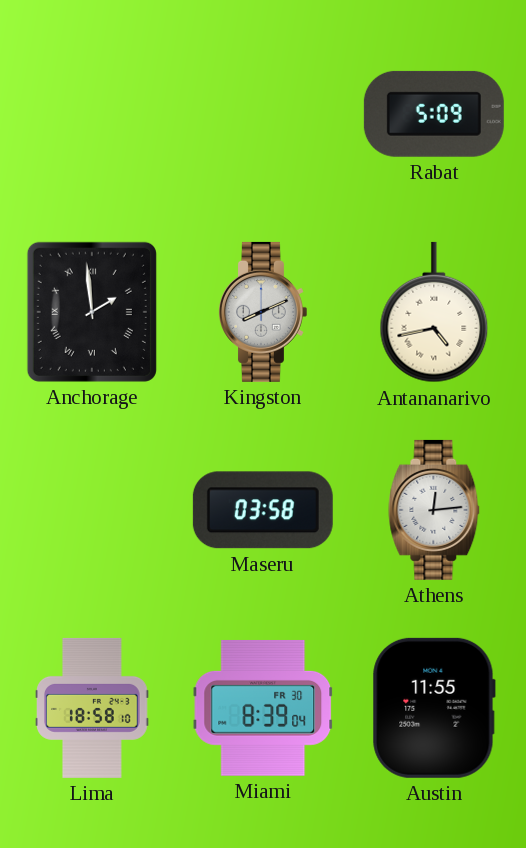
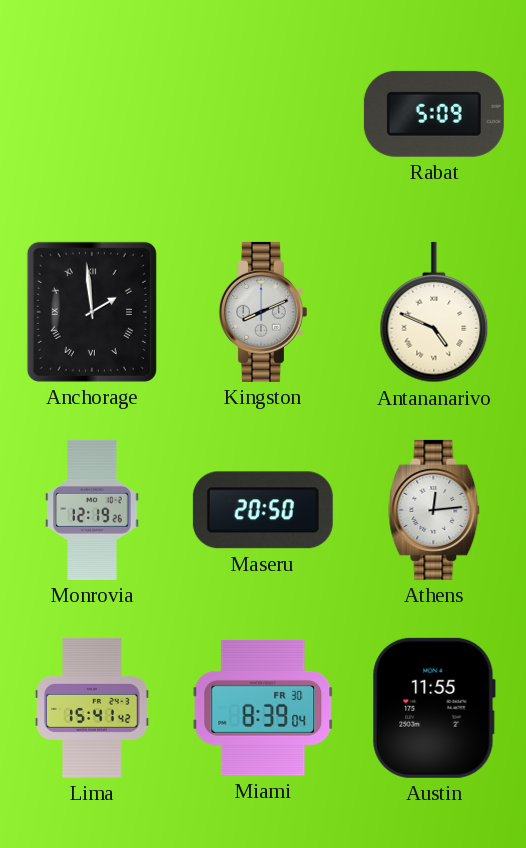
Antananarivo: 4:43 -> 4:49
Monrovia: none -> 12:19
Maseru: 03:58 -> 20:50
Lima: 18:58 -> 15:41
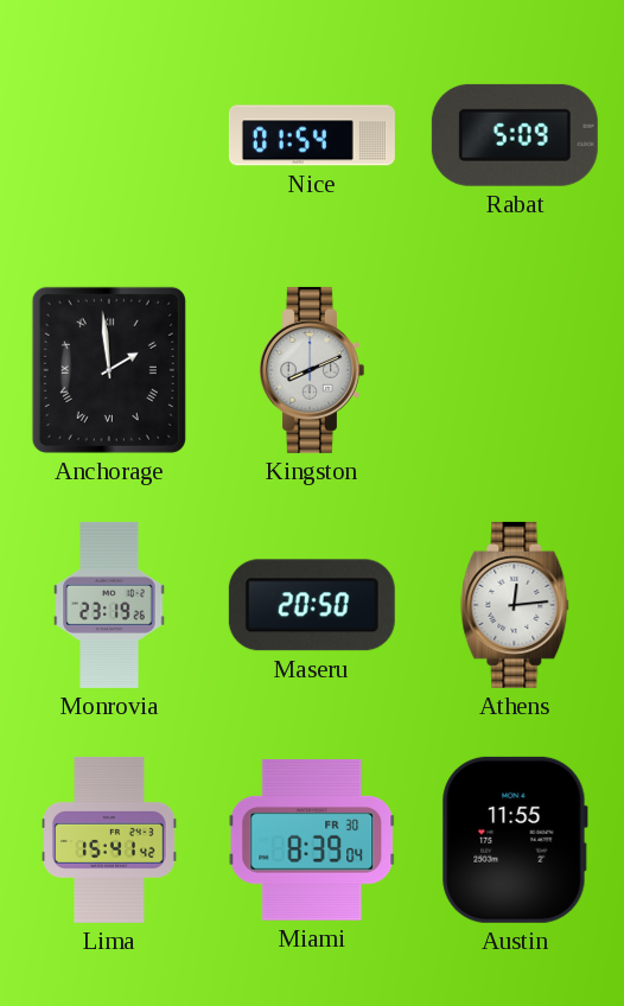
Nice: none -> 01:54
Antananarivo: 4:49 -> none
Monrovia: 12:19 -> 23:19
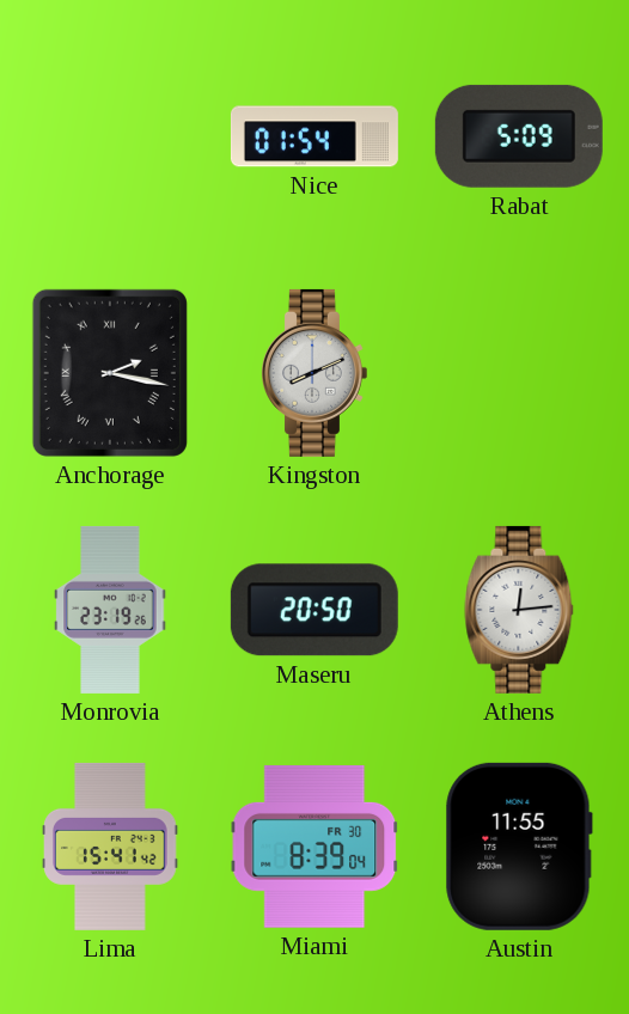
Anchorage: 1:59 -> 2:17
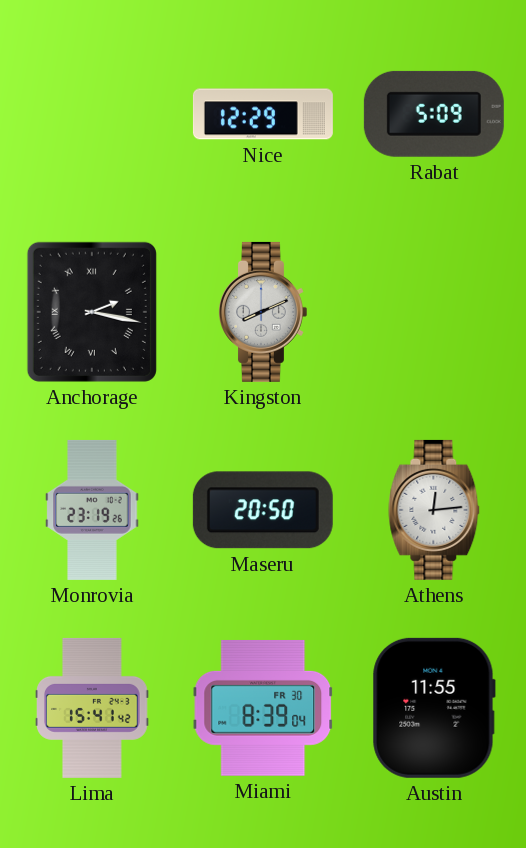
Nice: 01:54 -> 12:29
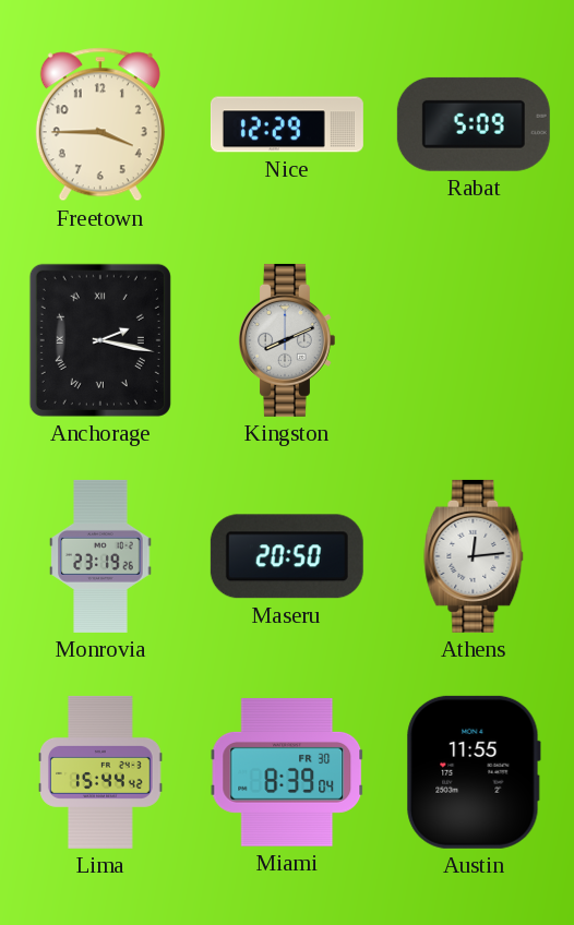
Freetown: none -> 3:45
Lima: 15:41 -> 15:44
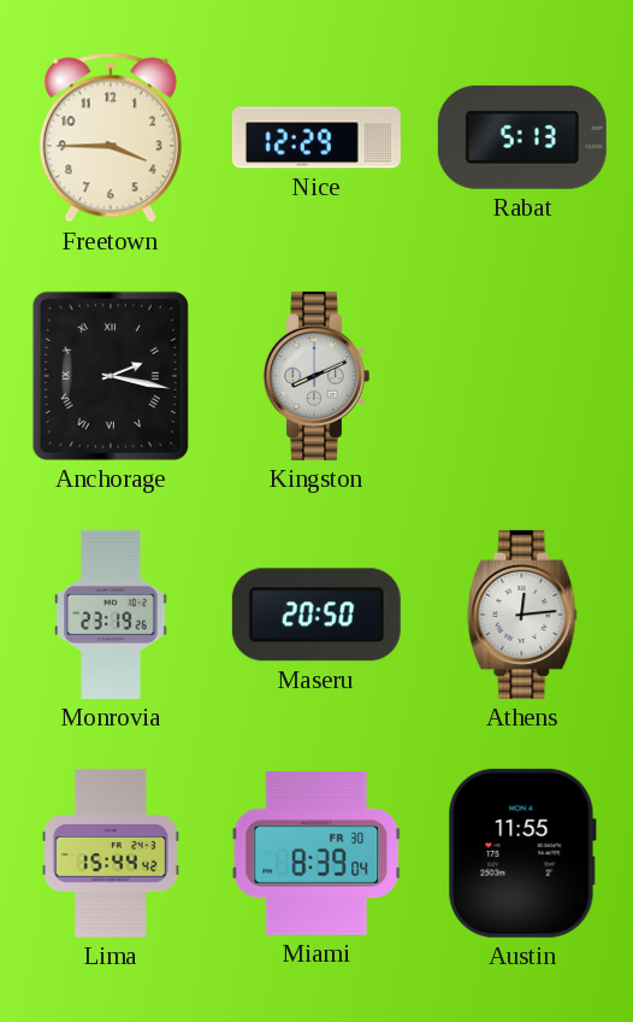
Rabat: 5:09 -> 5:13
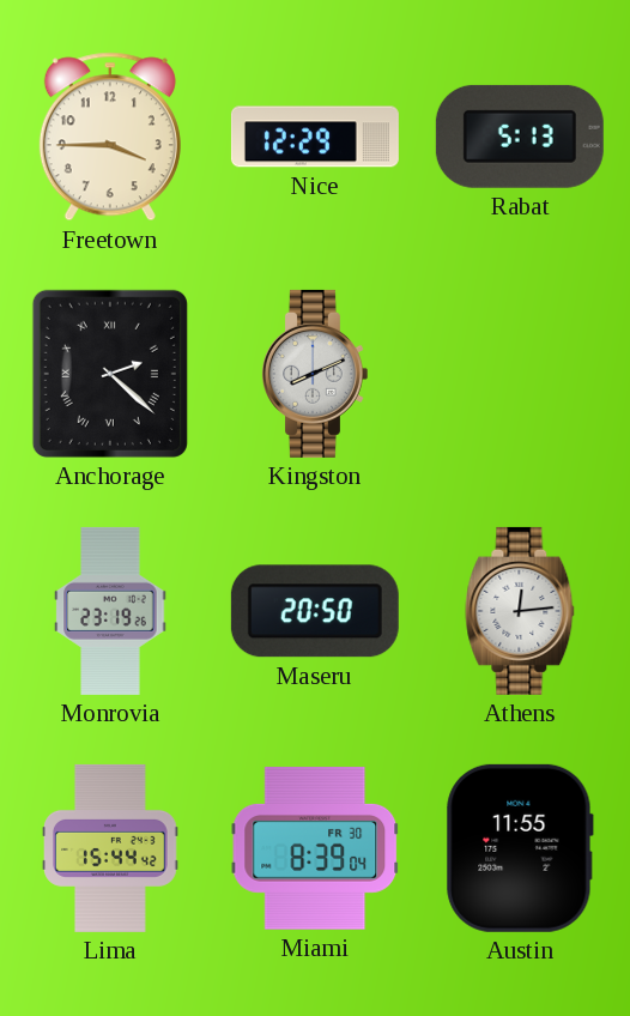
Anchorage: 2:17 -> 2:22
